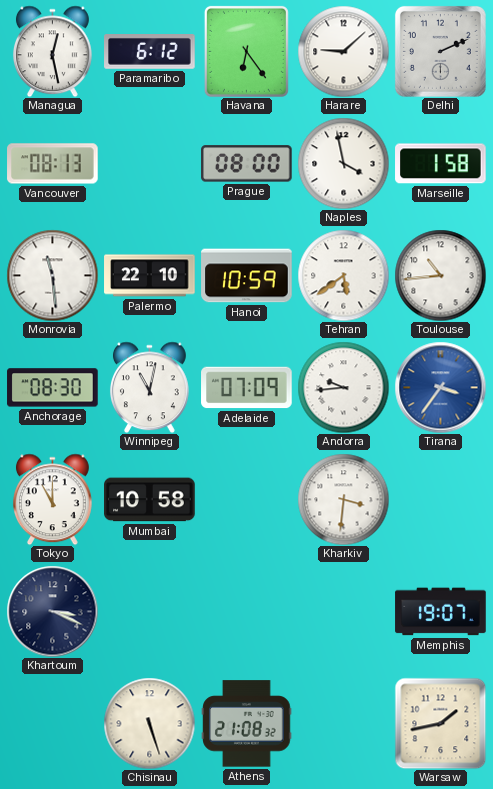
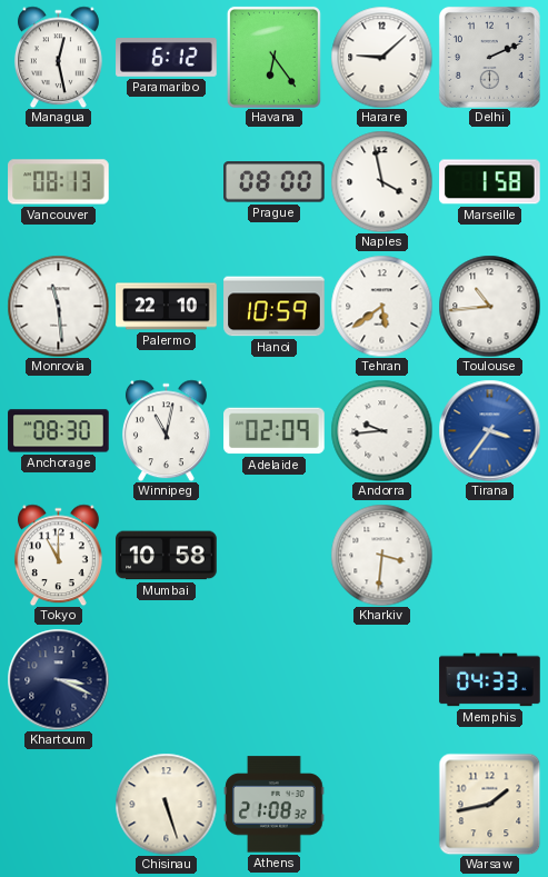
Adelaide: 07:09 -> 02:09
Memphis: 19:07 -> 04:33
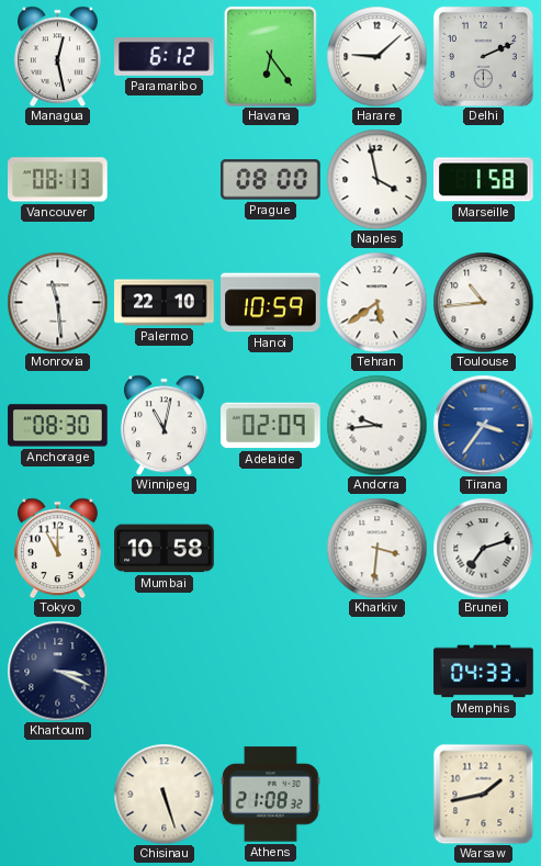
Brunei: none -> 7:12
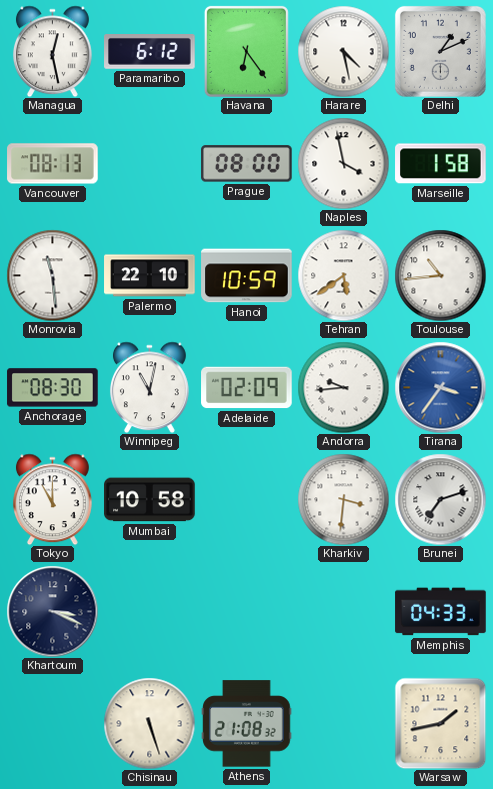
Harare: 9:08 -> 4:28
Delhi: 2:11 -> 1:11
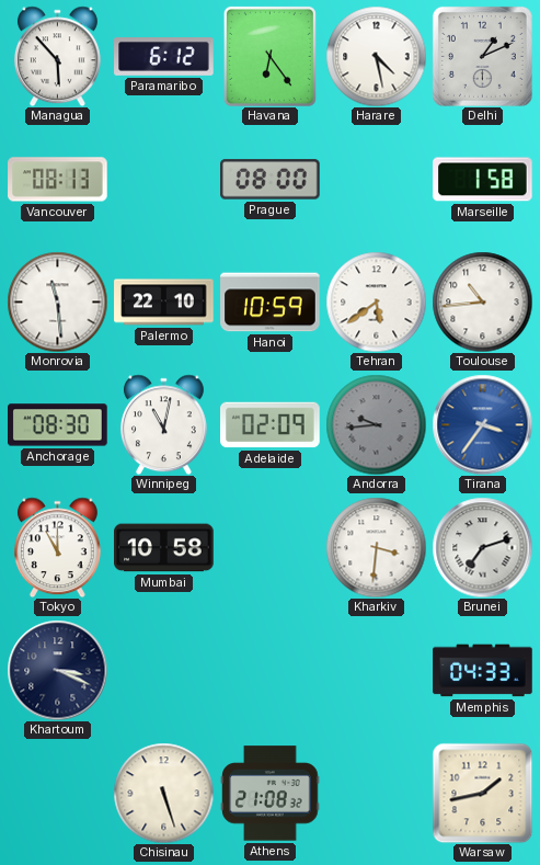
Managua: 12:28 -> 5:53
Naples: 3:58 -> none
Andorra dial: white -> grey
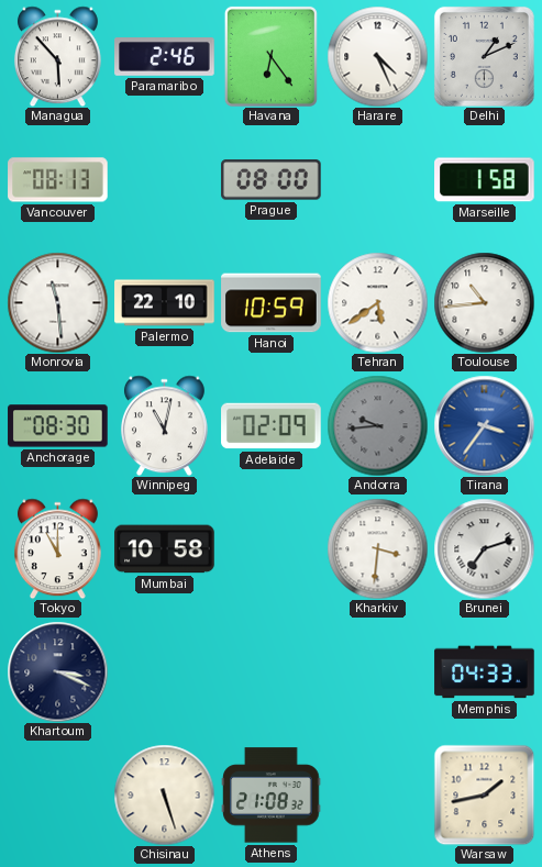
Paramaribo: 6:12 -> 2:46
Harare: 4:28 -> 4:26
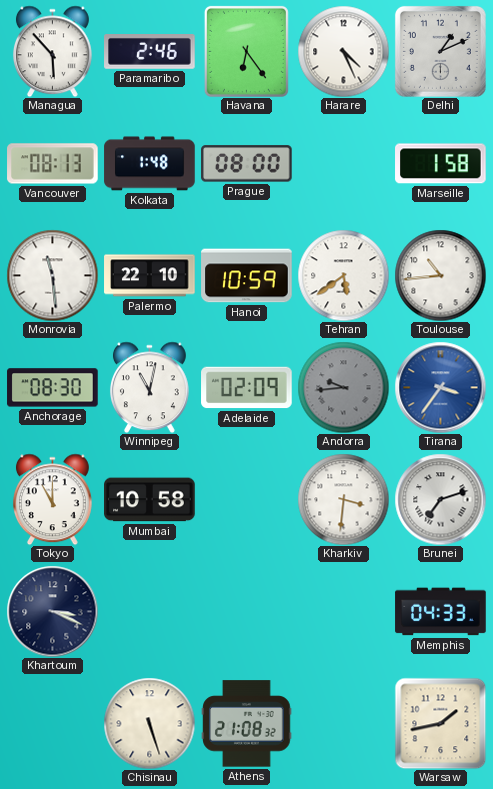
Kolkata: none -> 1:48
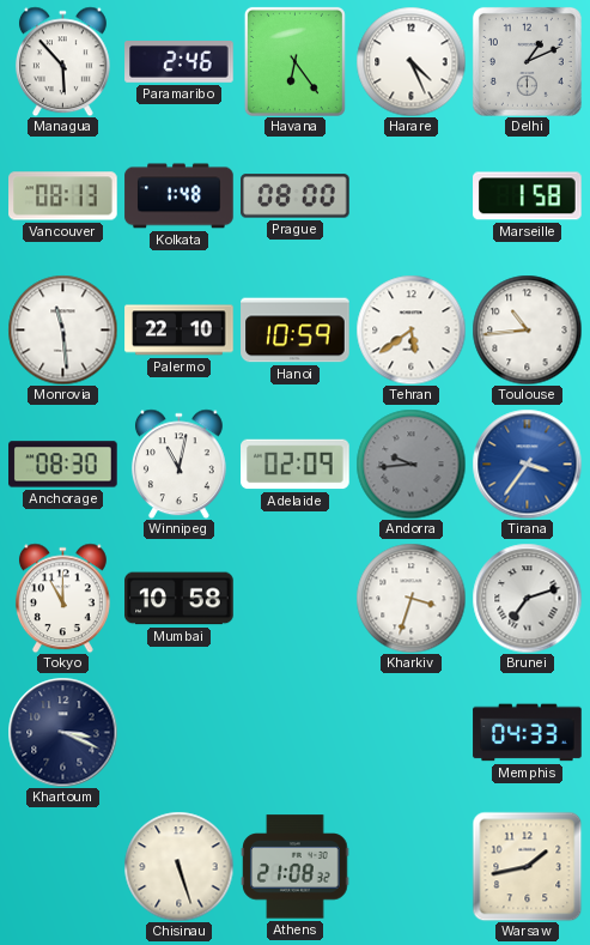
Kharkiv: 3:31 -> 3:33
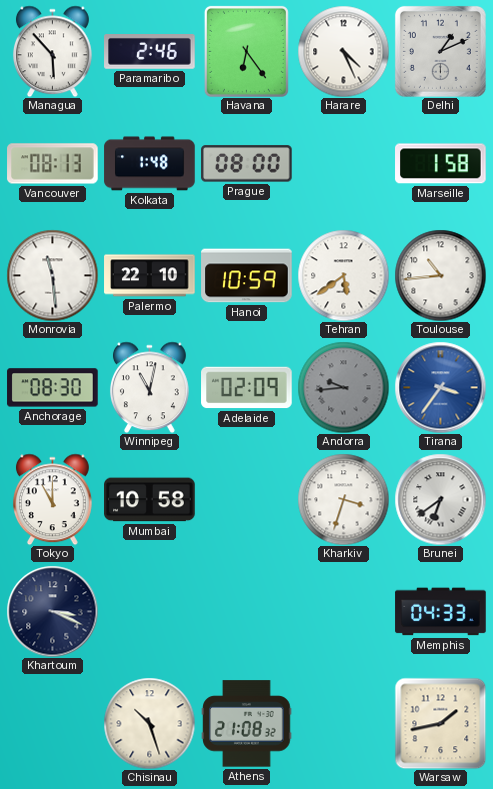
Brunei: 7:12 -> 6:39
Chisinau: 5:27 -> 10:27
